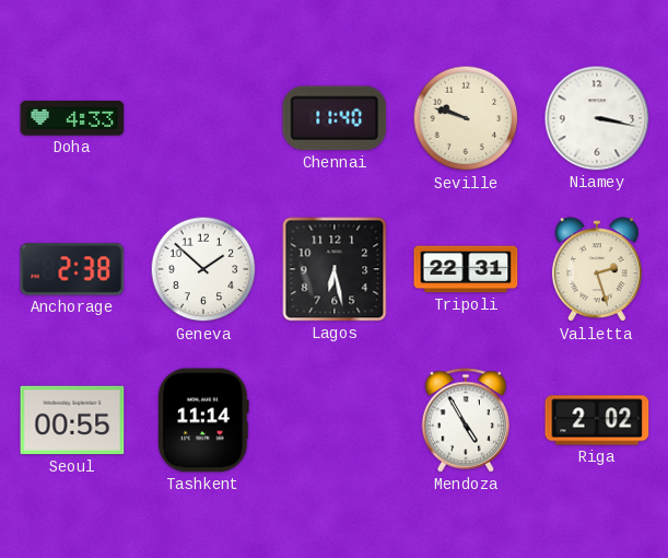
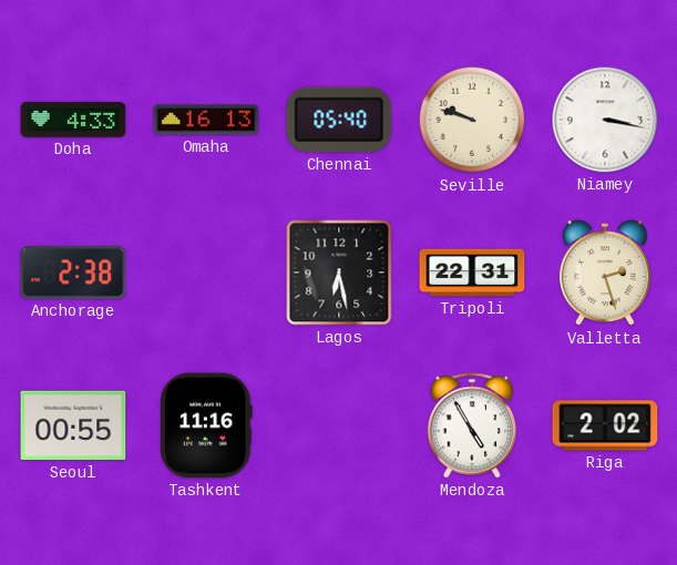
Omaha: none -> 16:13
Chennai: 11:40 -> 05:40
Geneva: 1:52 -> none
Tashkent: 11:14 -> 11:16
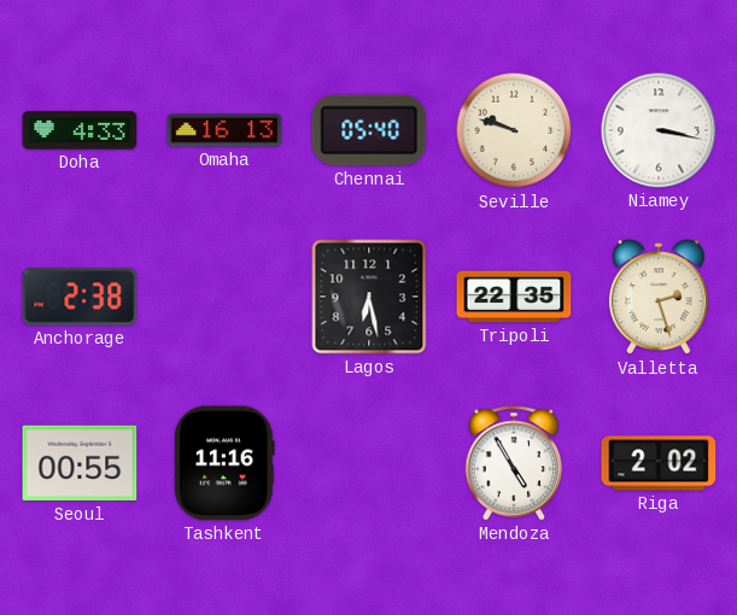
Tripoli: 22:31 -> 22:35
